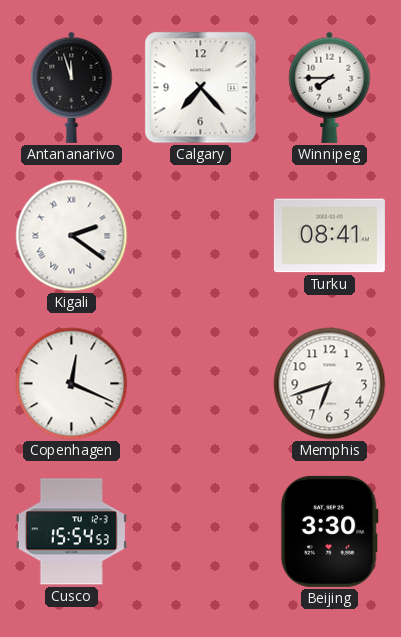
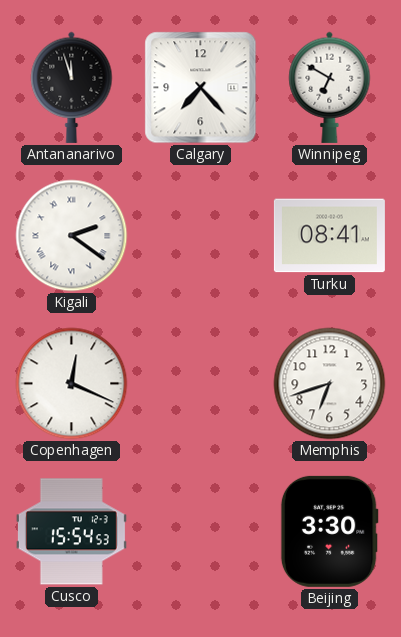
Winnipeg: 7:45 -> 6:50
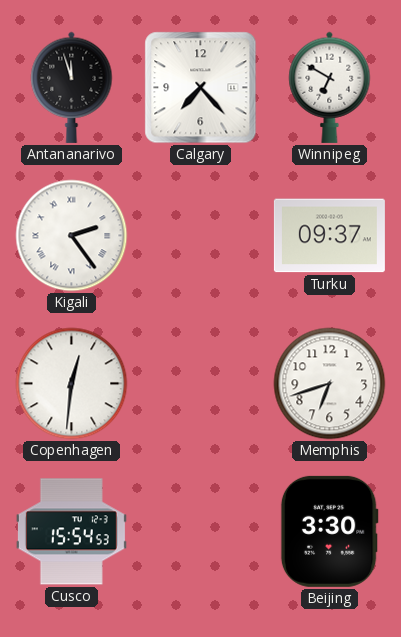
Kigali: 2:21 -> 2:24
Turku: 08:41 -> 09:37
Copenhagen: 12:19 -> 12:31
